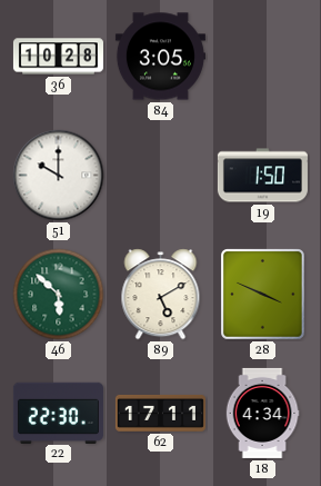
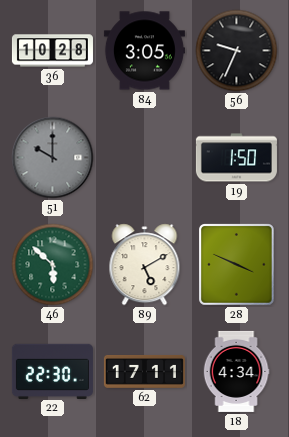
56: none -> 9:34
51 dial: white -> grey
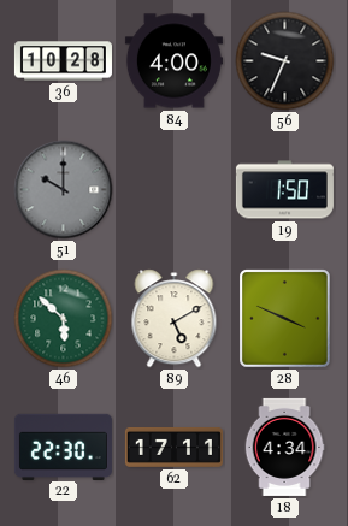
84: 3:05 -> 4:00
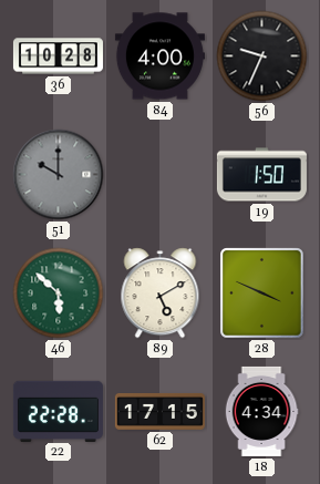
22: 22:30 -> 22:28
62: 17:11 -> 17:15
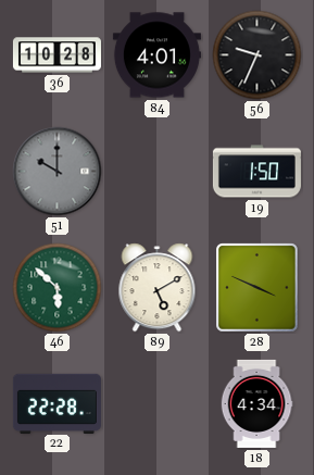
84: 4:00 -> 4:01
62: 17:15 -> none
